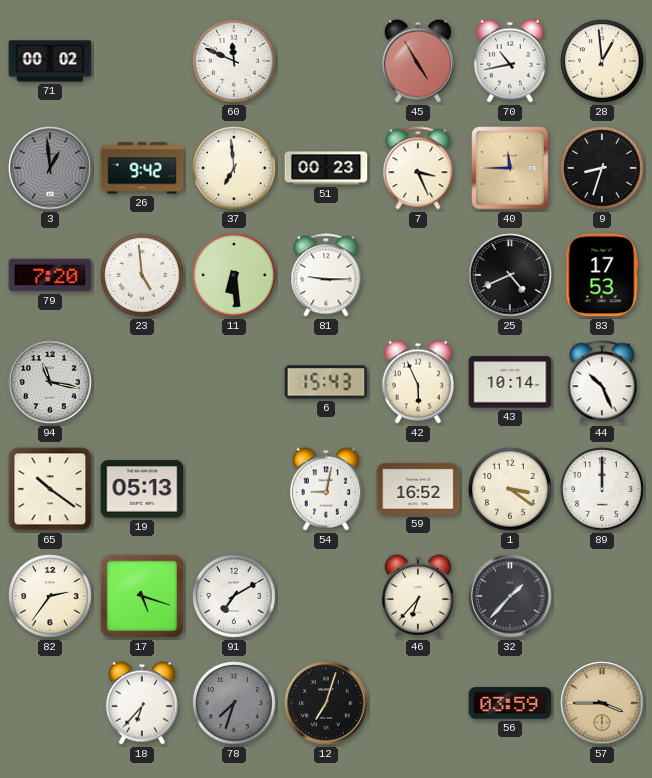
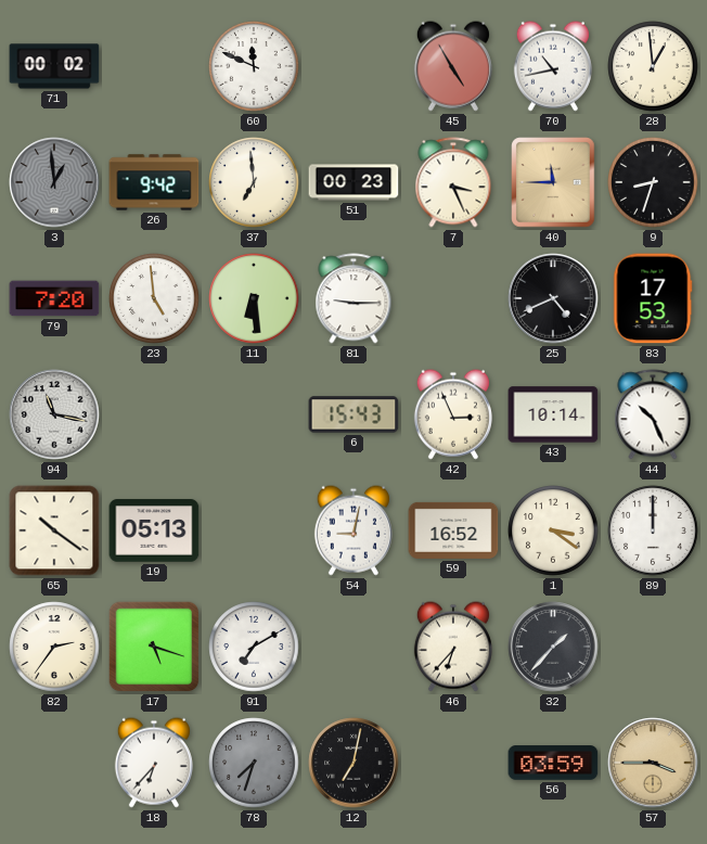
42: 5:56 -> 2:56
12: 7:03 -> 7:02
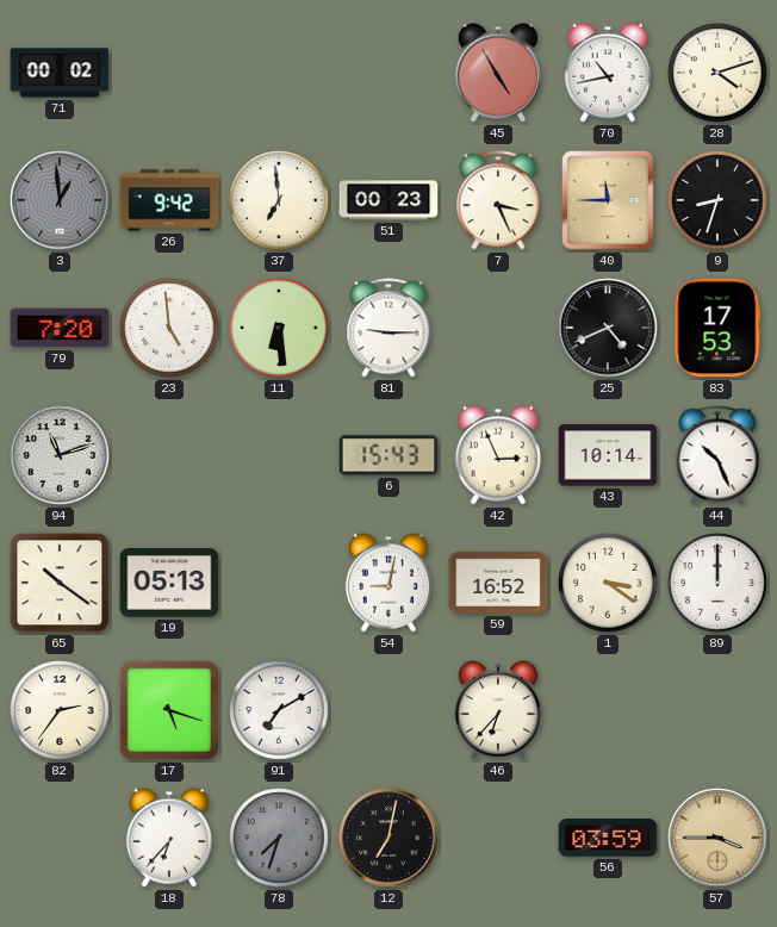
60: 11:49 -> none
28: 12:59 -> 4:12
94: 11:17 -> 11:12
32: 1:37 -> none
